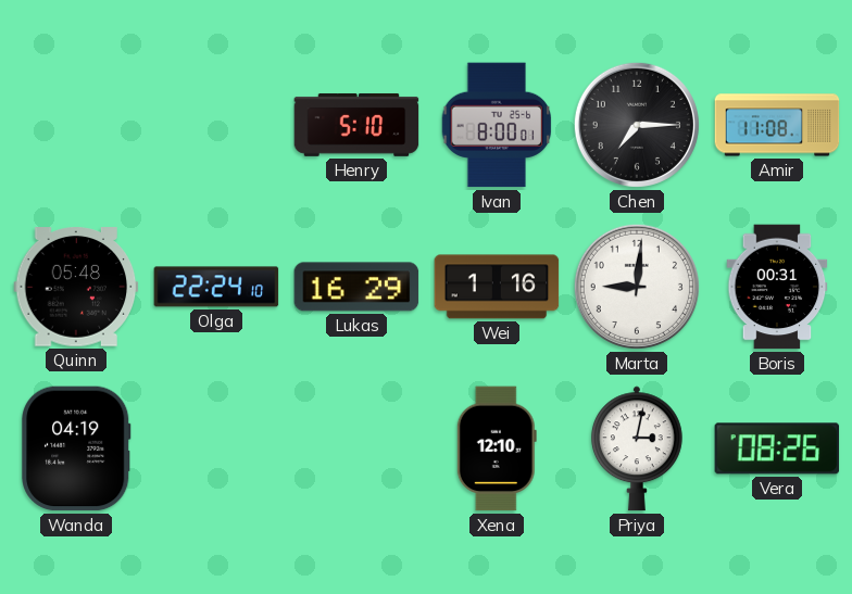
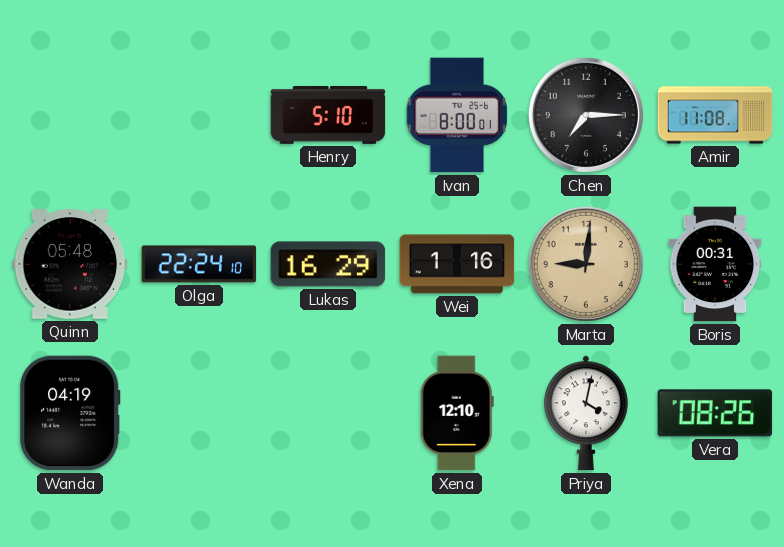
Marta dial: white -> champagne
Priya: 3:02 -> 4:02
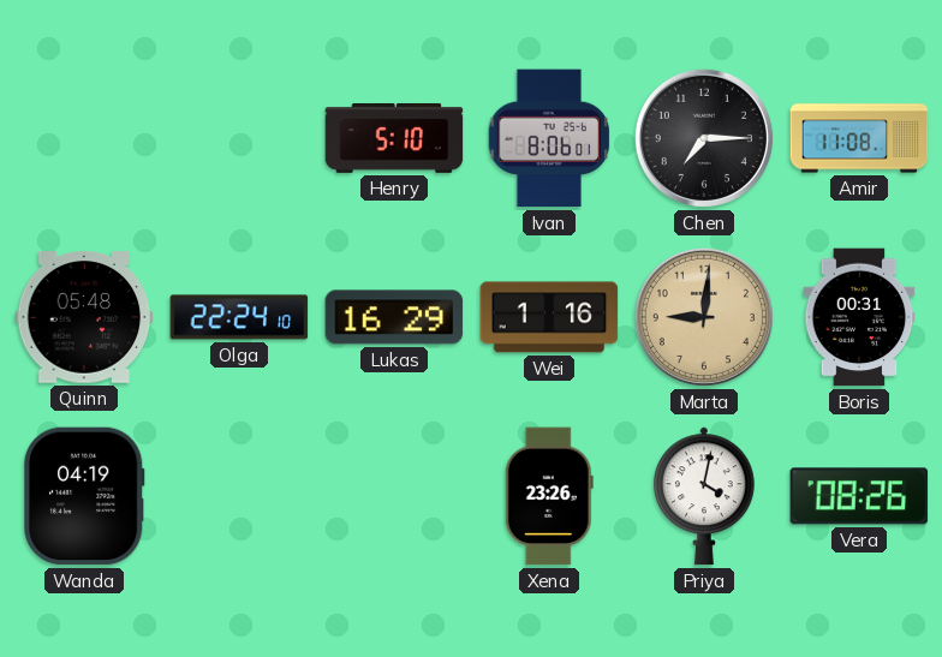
Ivan: 8:00 -> 8:06
Xena: 12:10 -> 23:26
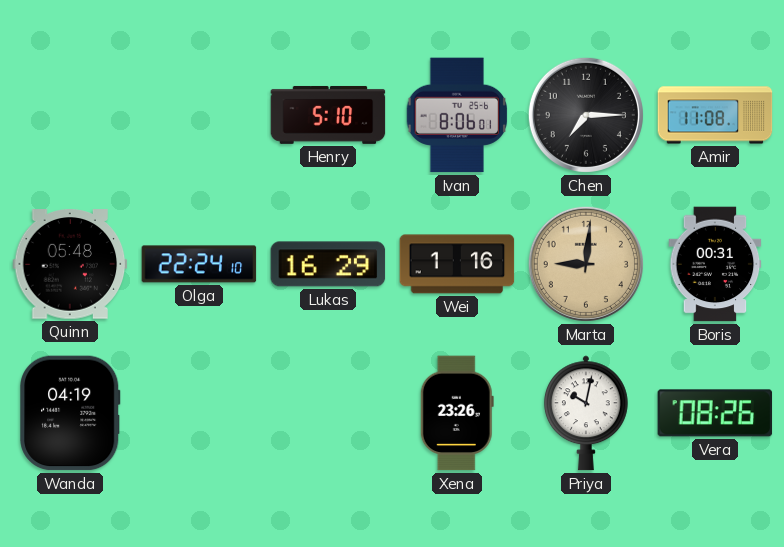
Priya: 4:02 -> 10:02
